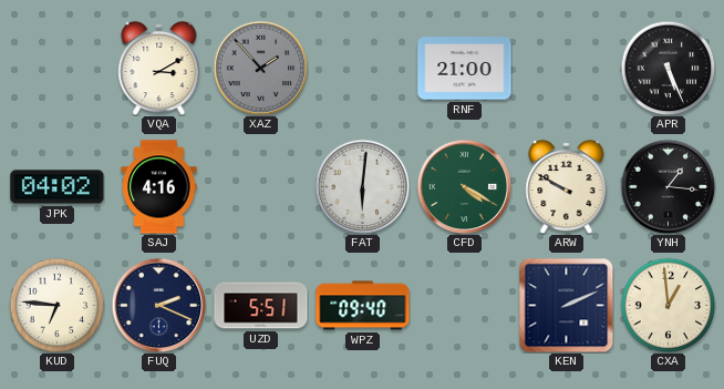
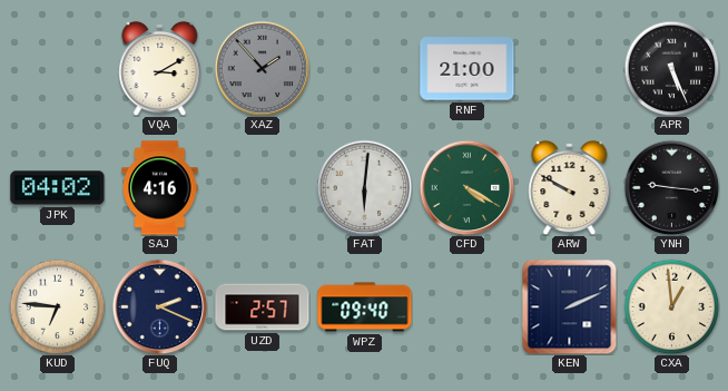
YNH: 1:16 -> 9:16
UZD: 5:51 -> 2:57
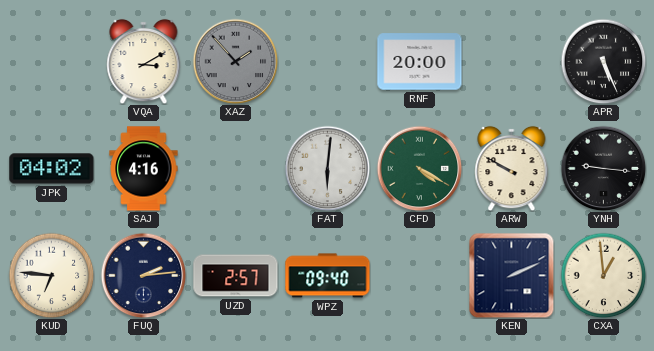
RNF: 21:00 -> 20:00
FUQ: 2:19 -> 2:14
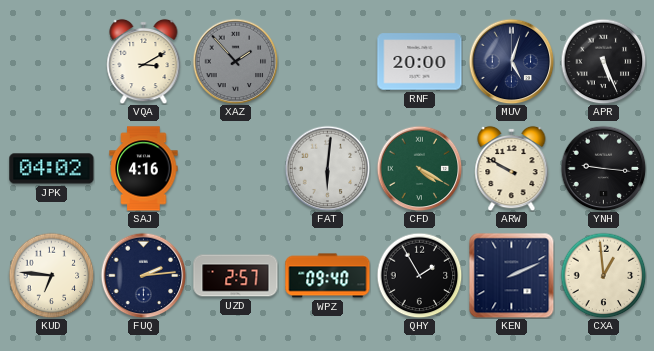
MUV: none -> 5:03
QHY: none -> 1:55
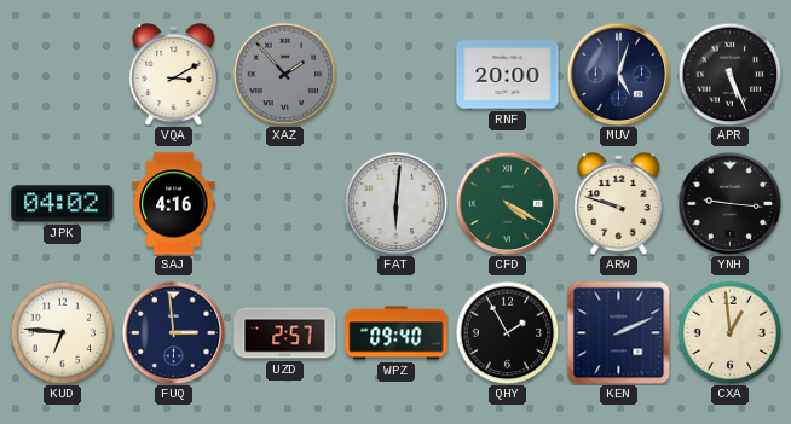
ARW: 9:50 -> 9:48
FUQ: 2:14 -> 2:59
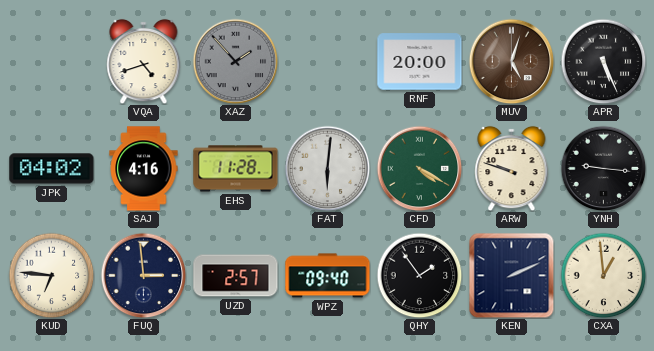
VQA: 3:10 -> 4:42
MUV dial: navy -> brown
EHS: none -> 11:28
QHY: 1:55 -> 1:54
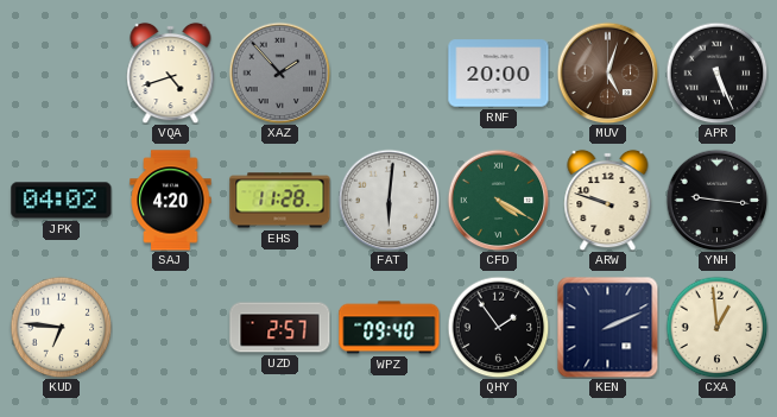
SAJ: 4:16 -> 4:20
FUQ: 2:59 -> none
